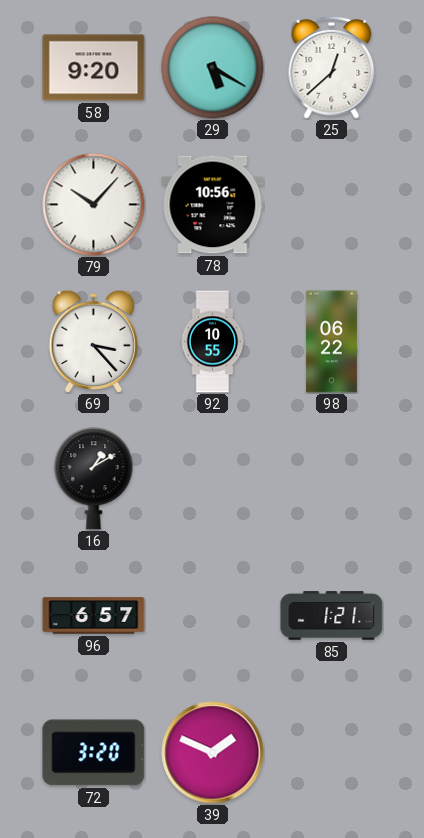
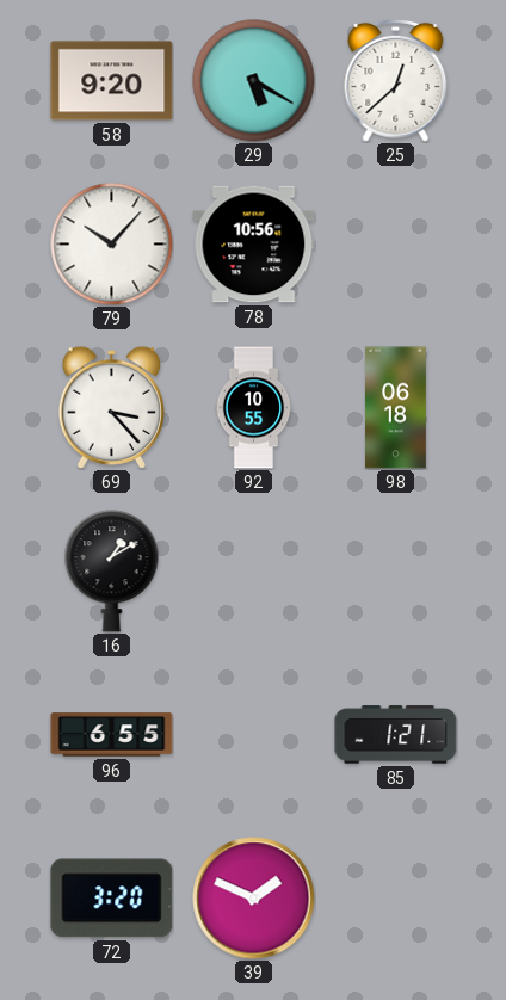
98: 06:22 -> 06:18
96: 6:57 -> 6:55
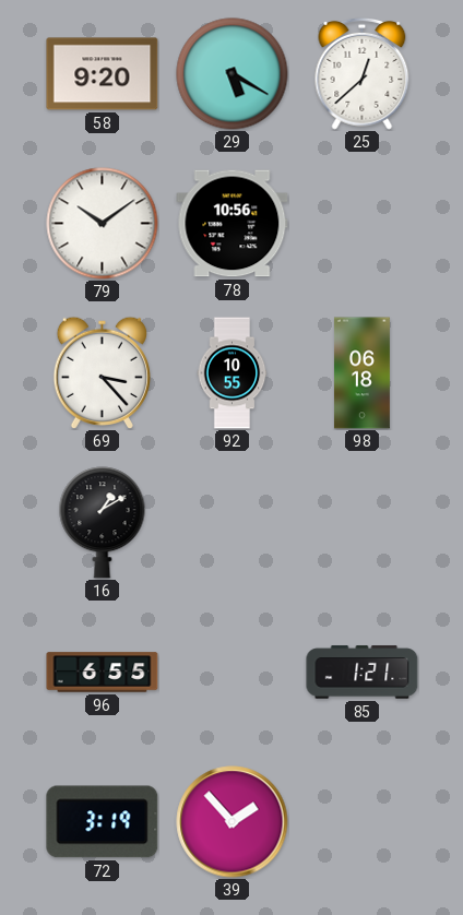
79: 10:07 -> 10:09
72: 3:20 -> 3:19
39: 1:49 -> 1:53
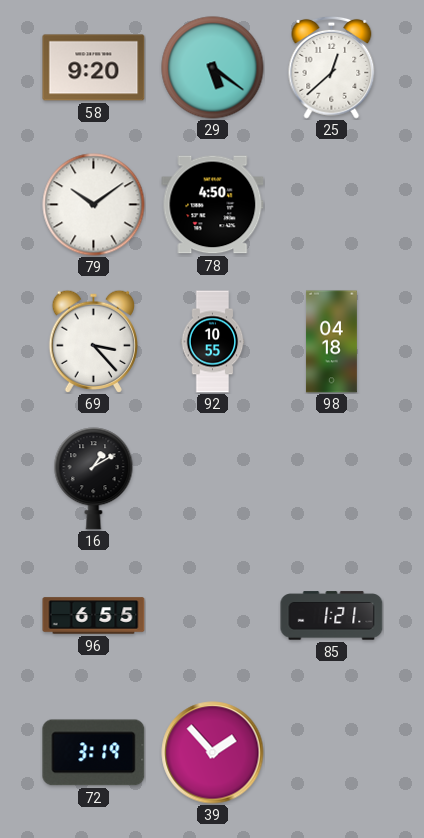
29: 5:20 -> 5:21
78: 10:56 -> 4:50
98: 06:18 -> 04:18
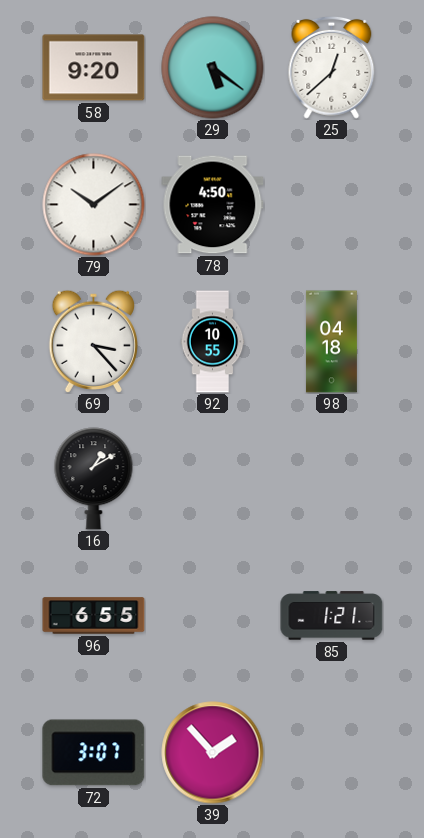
72: 3:19 -> 3:07
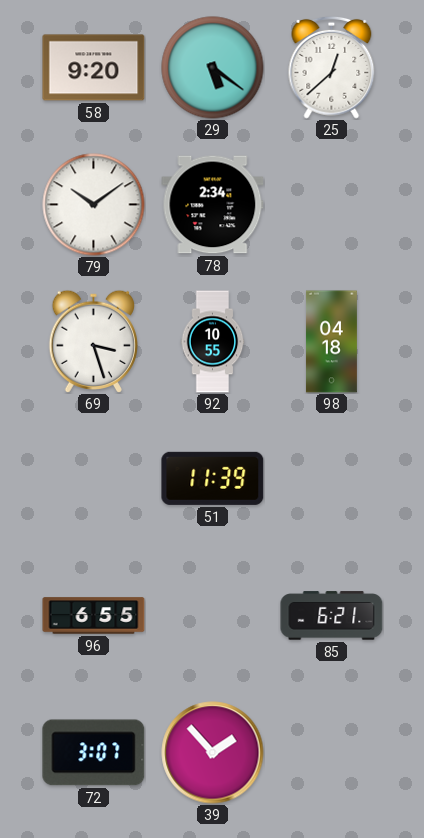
78: 4:50 -> 2:34
69: 3:23 -> 3:27
16: 1:10 -> none
51: none -> 11:39
85: 1:21 -> 6:21
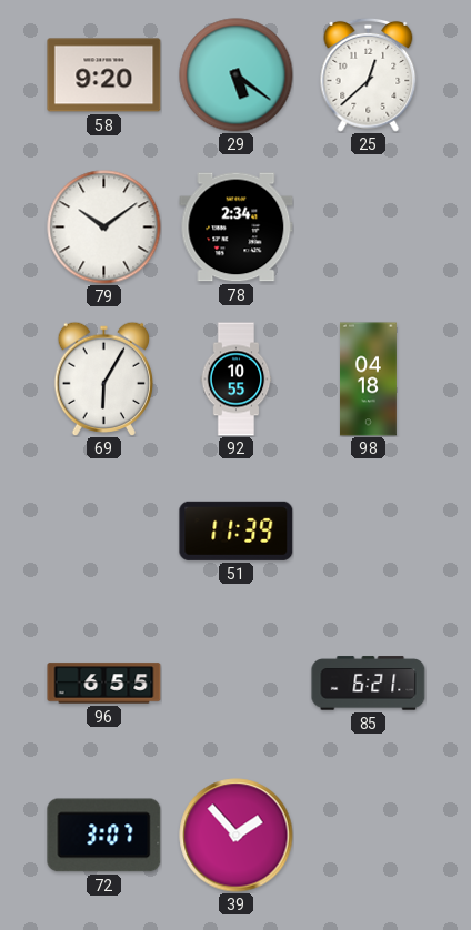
69: 3:27 -> 6:05
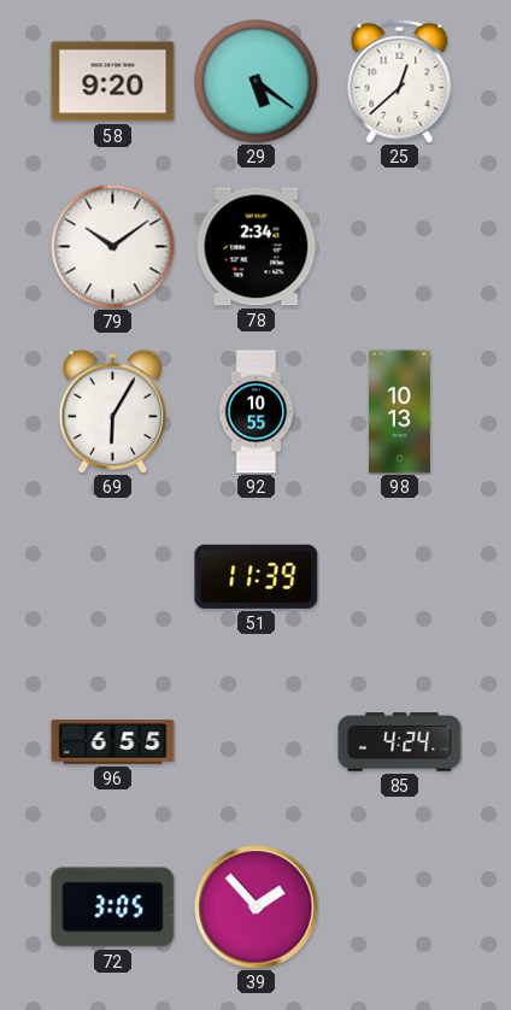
98: 04:18 -> 10:13
85: 6:21 -> 4:24
72: 3:07 -> 3:05
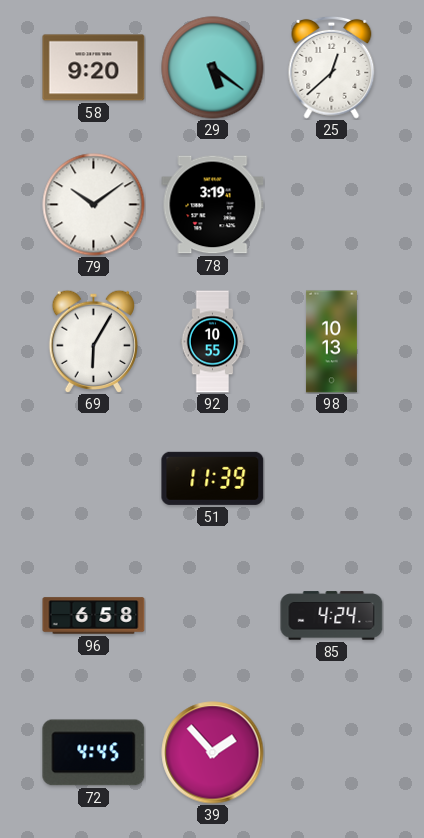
78: 2:34 -> 3:19
96: 6:55 -> 6:58
72: 3:05 -> 4:45
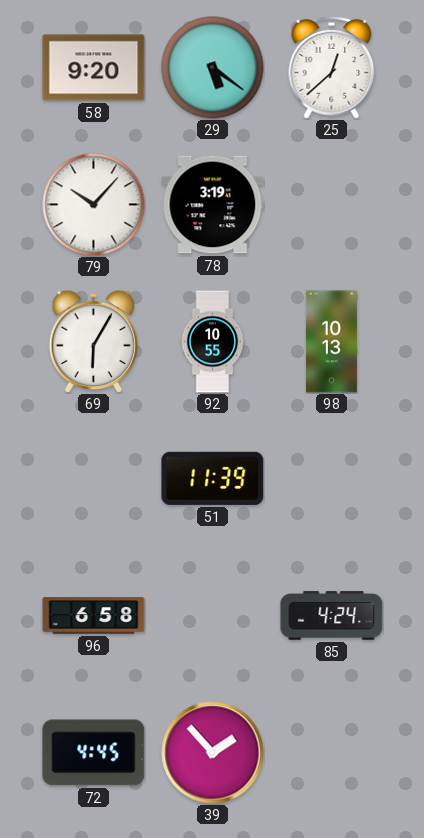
79: 10:09 -> 10:07
